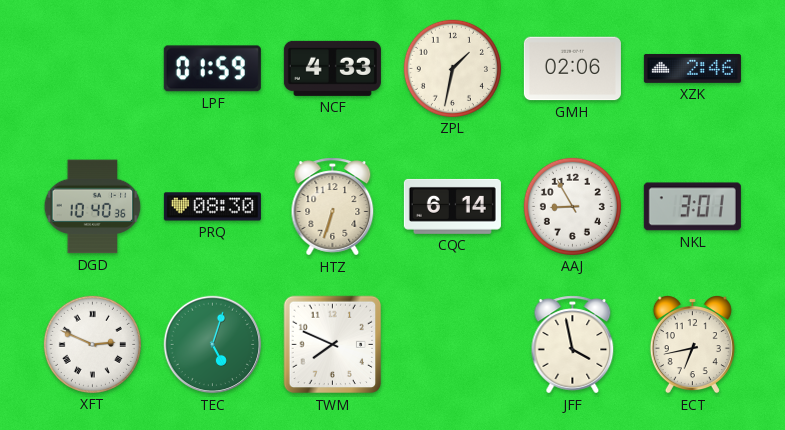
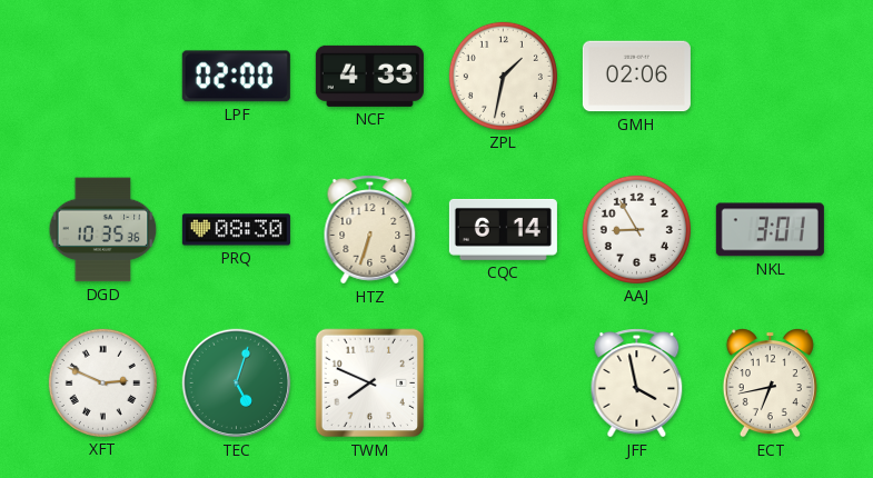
LPF: 01:59 -> 02:00
XZK: 2:46 -> none
DGD: 10:40 -> 10:35
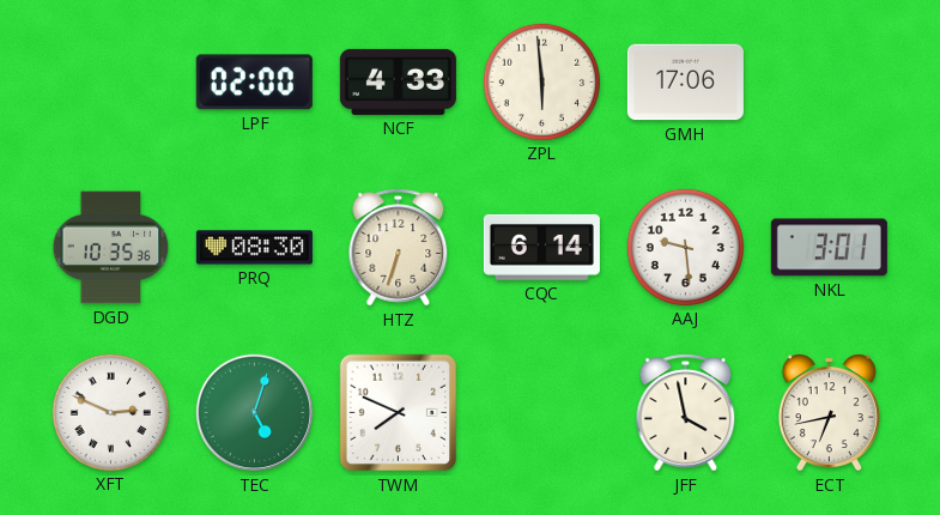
ZPL: 1:32 -> 5:59
GMH: 02:06 -> 17:06
AAJ: 8:55 -> 9:29
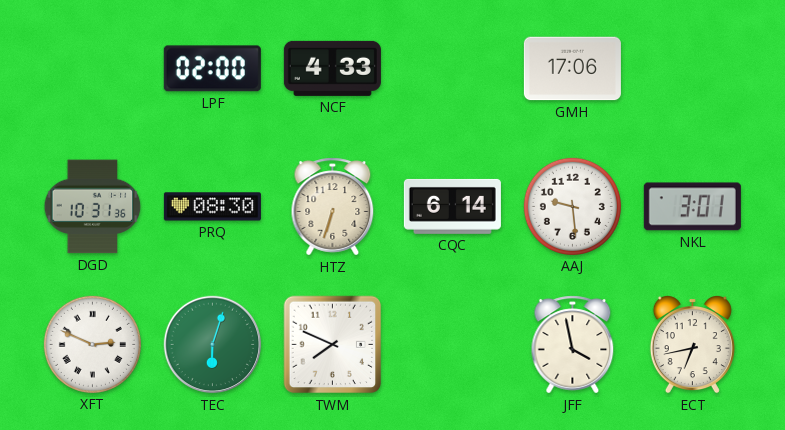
ZPL: 5:59 -> none
DGD: 10:35 -> 10:31
TEC: 5:03 -> 6:03
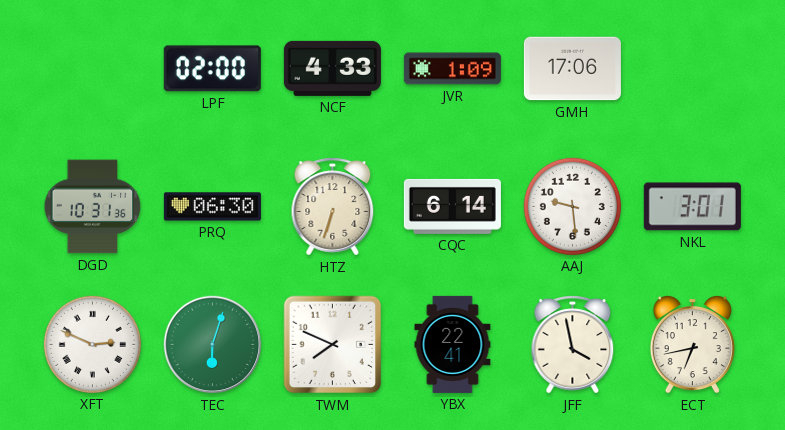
JVR: none -> 1:09
PRQ: 08:30 -> 06:30
YBX: none -> 22:41
